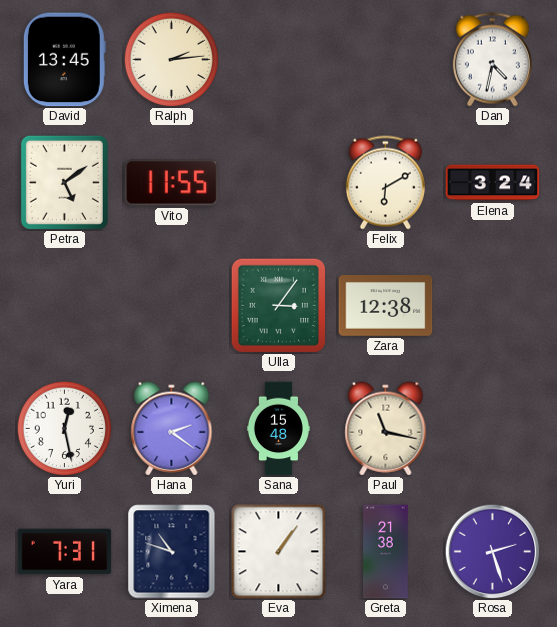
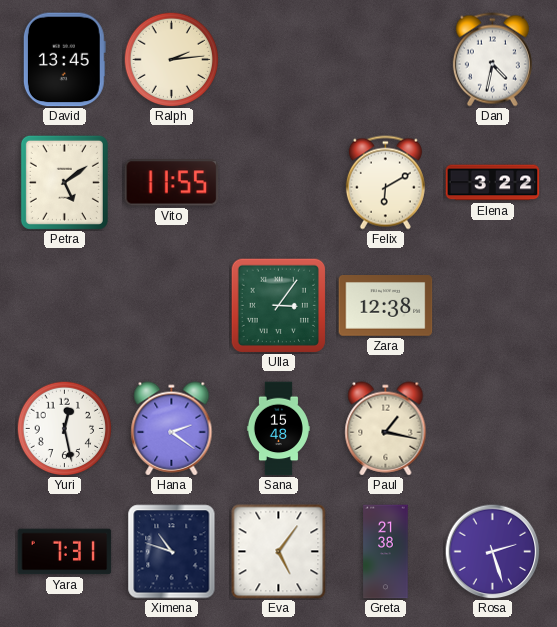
Elena: 3:24 -> 3:22
Paul: 11:17 -> 1:17
Eva: 1:06 -> 5:06
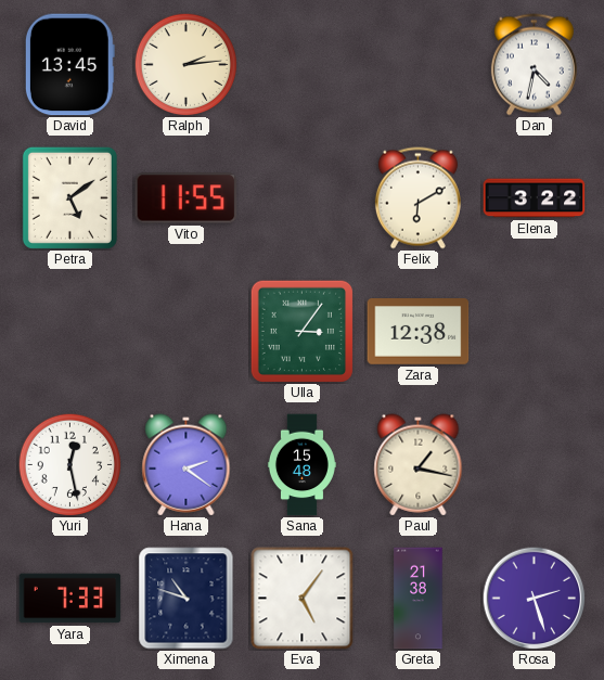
Yara: 7:31 -> 7:33
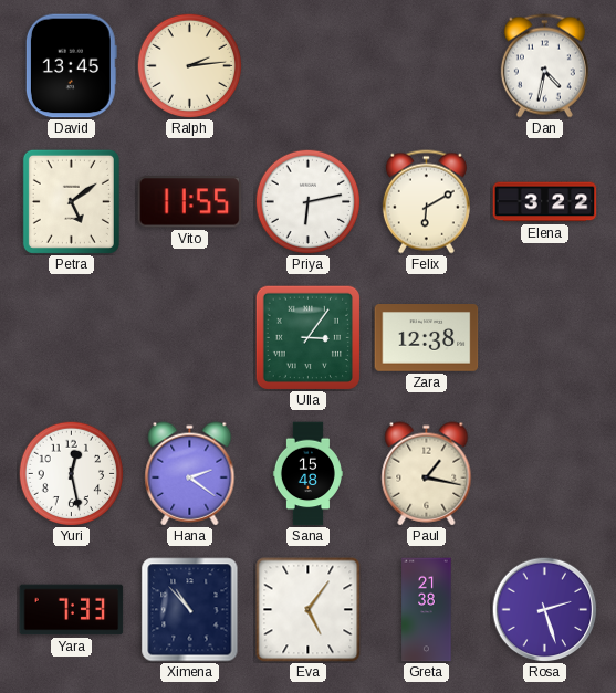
Priya: none -> 6:13
Ximena: 10:48 -> 10:53
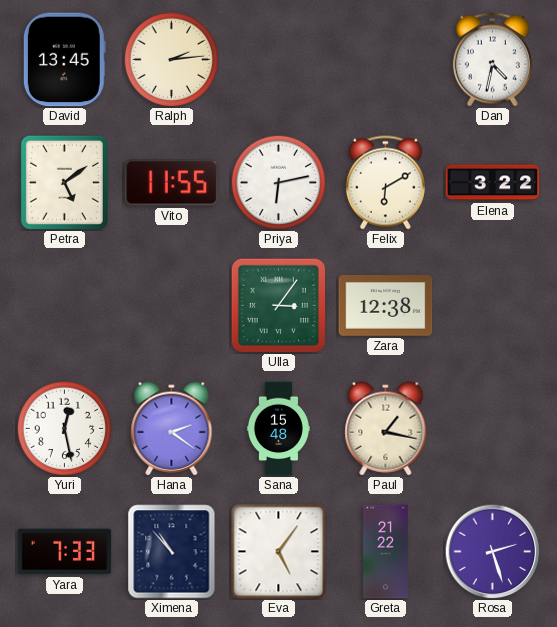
Greta: 21:38 -> 21:22
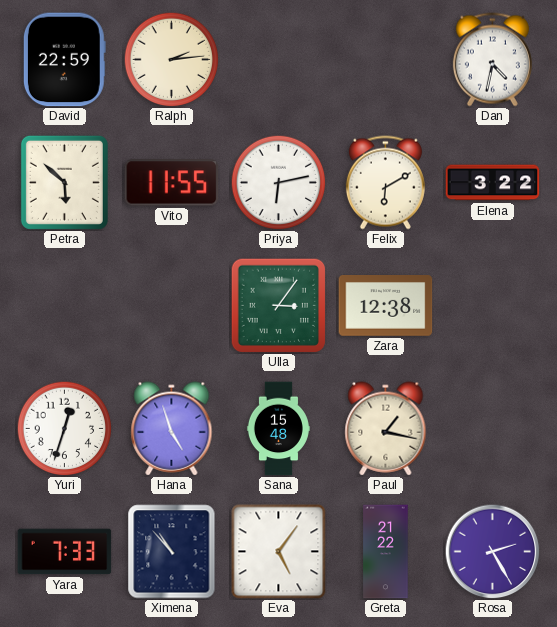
David: 13:45 -> 22:59
Petra: 5:09 -> 5:52
Yuri: 12:28 -> 12:33
Hana: 2:21 -> 4:57
Rosa: 2:27 -> 2:25
